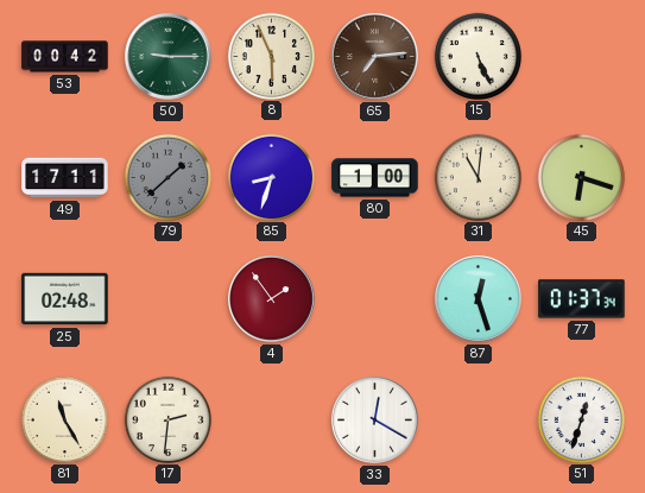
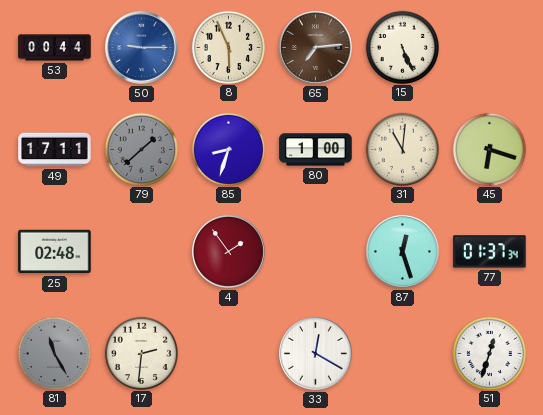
53: 00:42 -> 00:44
50 dial: green -> blue
81 dial: cream -> grey
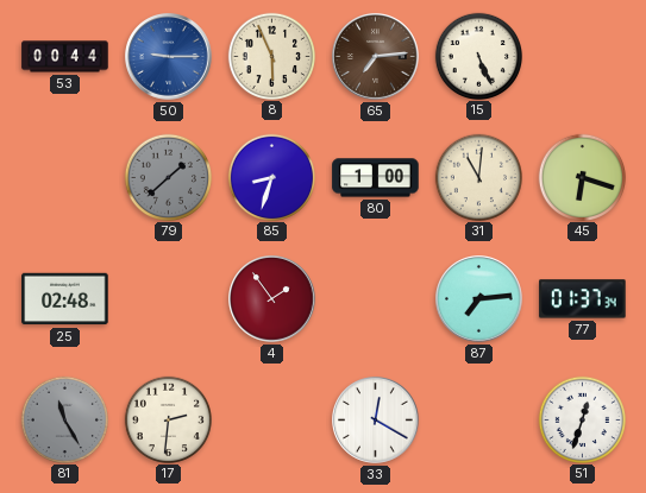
49: 17:11 -> none
87: 12:27 -> 7:14
